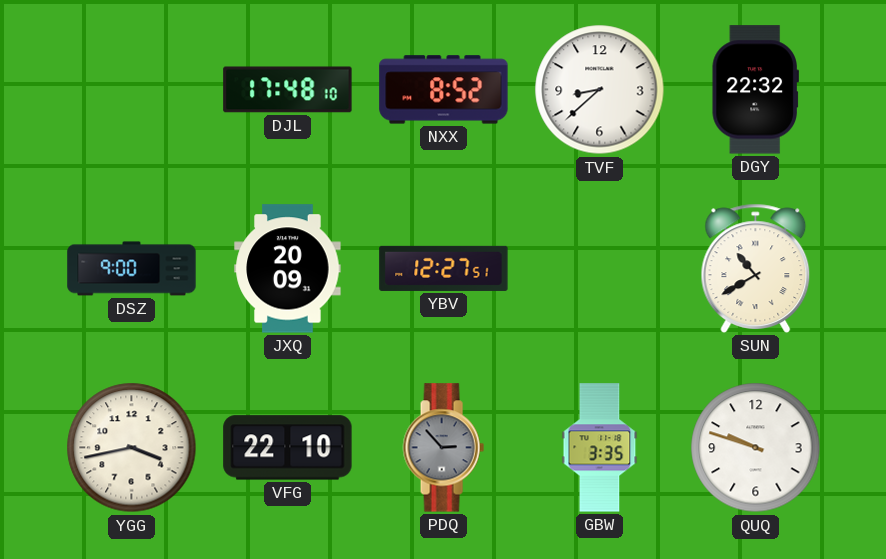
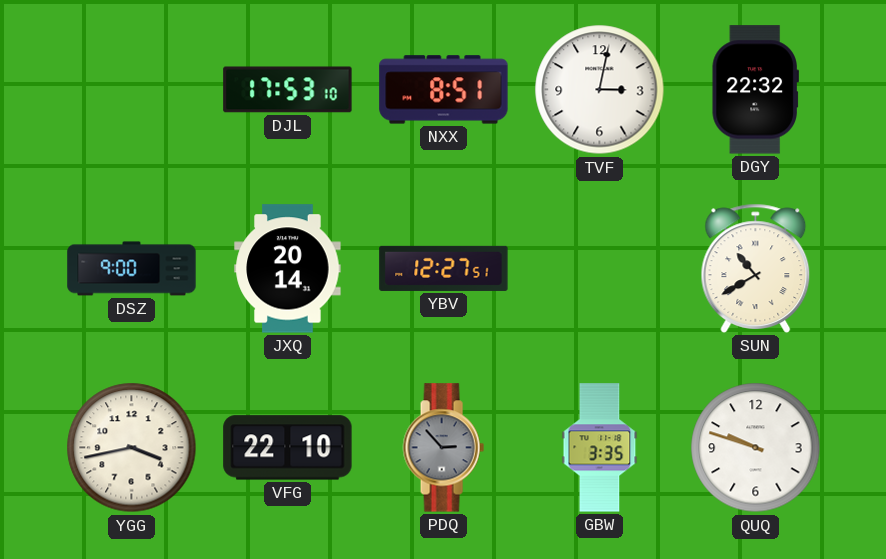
DJL: 17:48 -> 17:53
NXX: 8:52 -> 8:51
TVF: 8:38 -> 3:02
JXQ: 20:09 -> 20:14
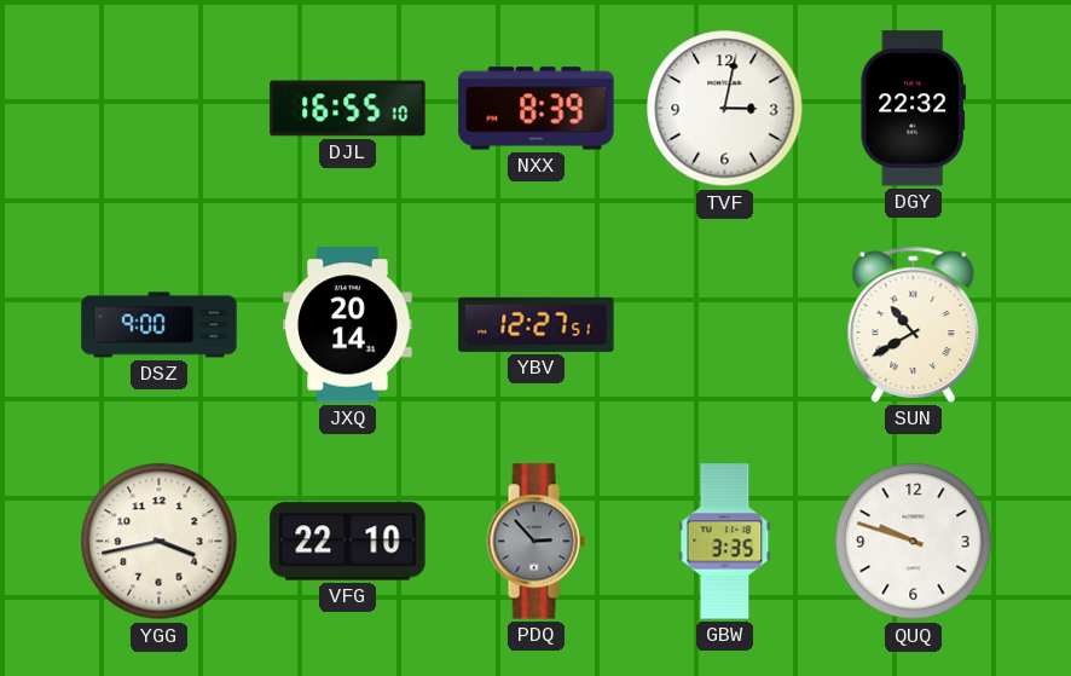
DJL: 17:53 -> 16:55
NXX: 8:51 -> 8:39
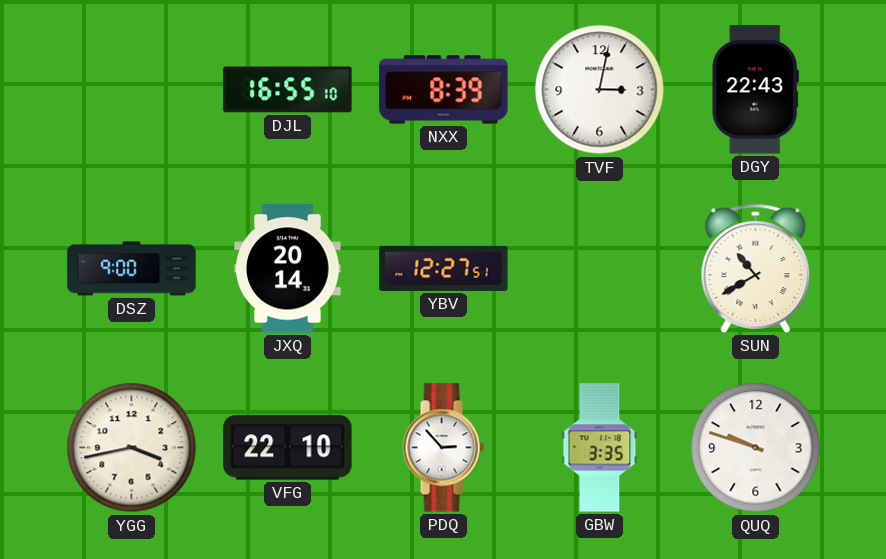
DGY: 22:32 -> 22:43
PDQ dial: grey -> white
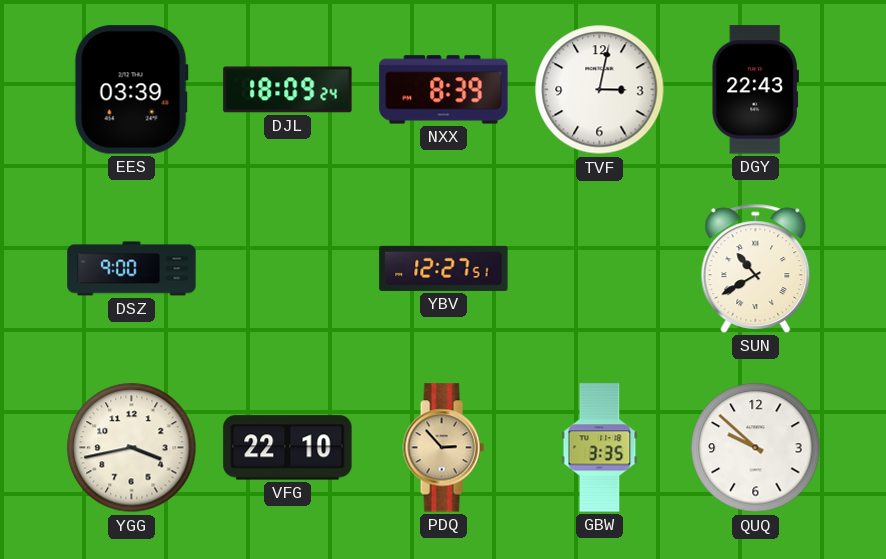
EES: none -> 03:39
DJL: 16:55 -> 18:09
JXQ: 20:14 -> none
PDQ dial: white -> champagne
QUQ: 9:48 -> 9:52
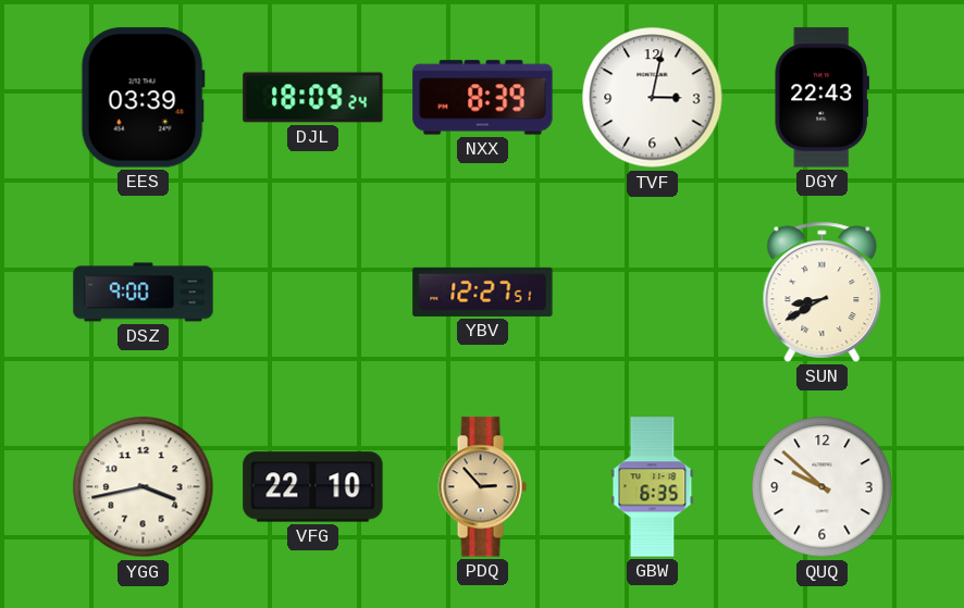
SUN: 10:40 -> 8:40
GBW: 3:35 -> 6:35
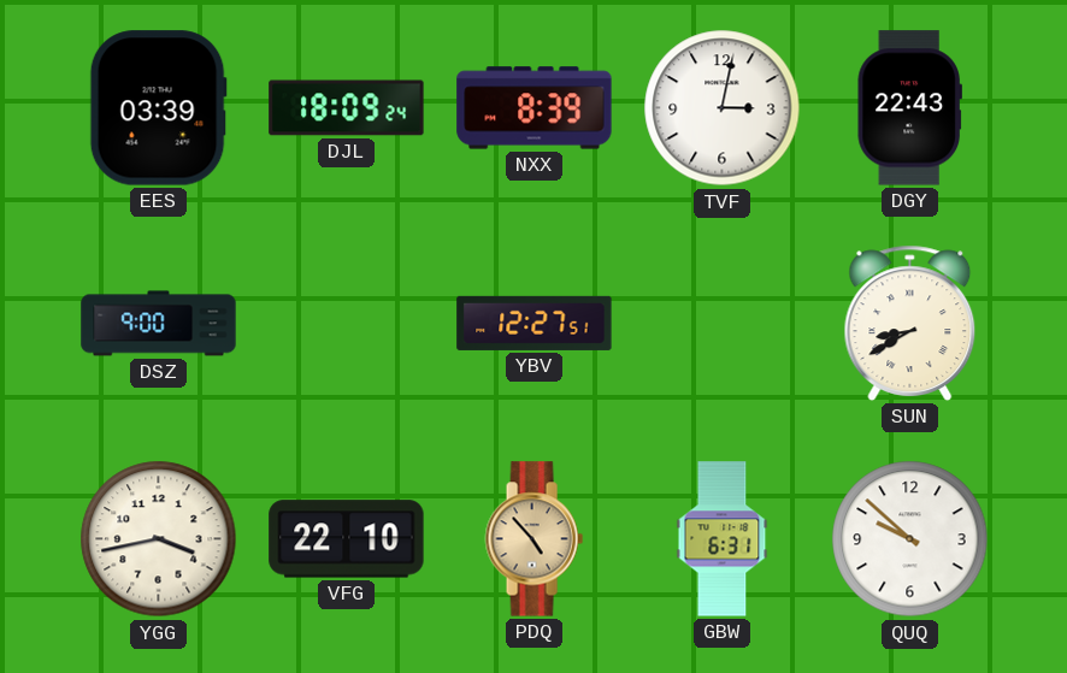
PDQ: 2:53 -> 4:53
GBW: 6:35 -> 6:31
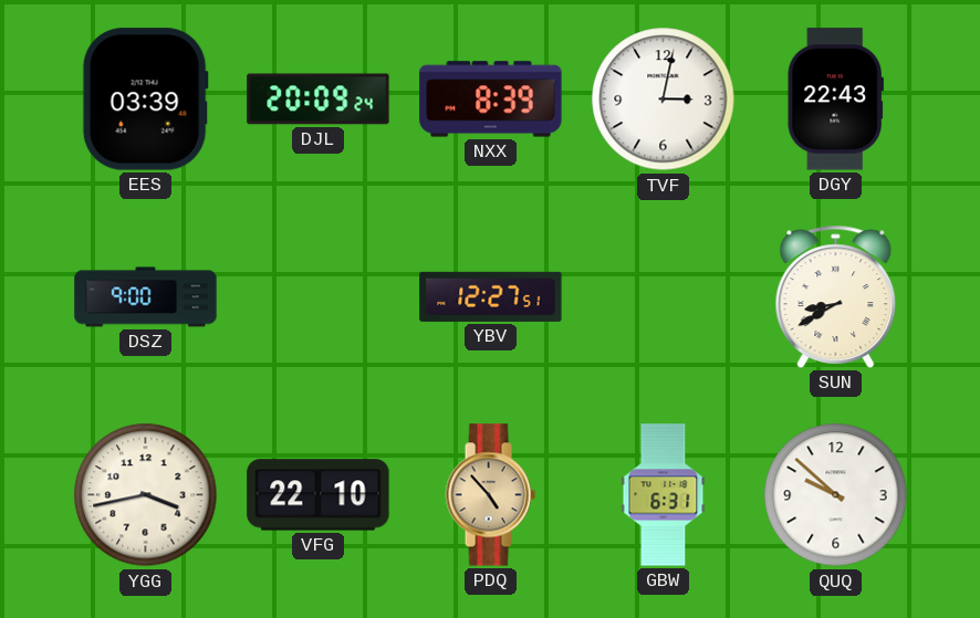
DJL: 18:09 -> 20:09
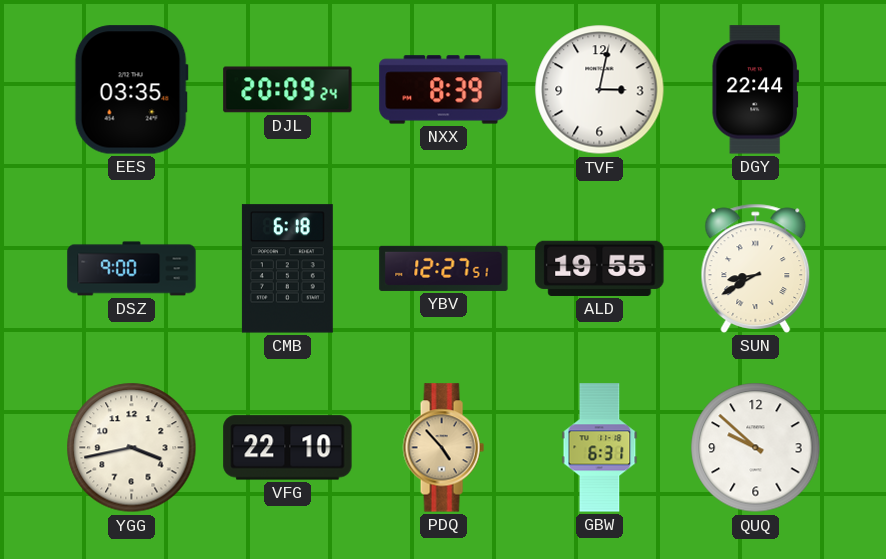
EES: 03:39 -> 03:35
DGY: 22:43 -> 22:44
CMB: none -> 6:18
ALD: none -> 19:55
